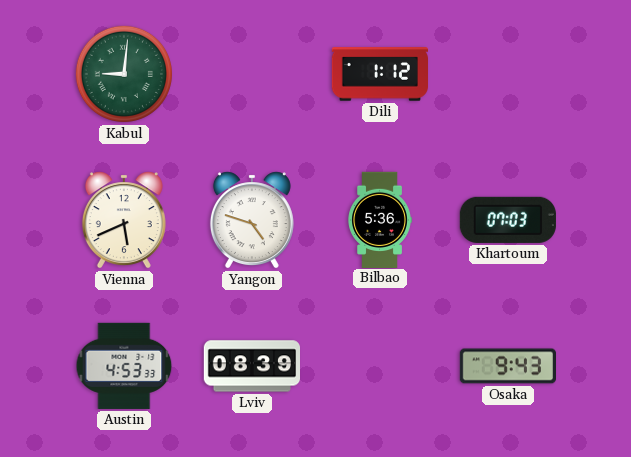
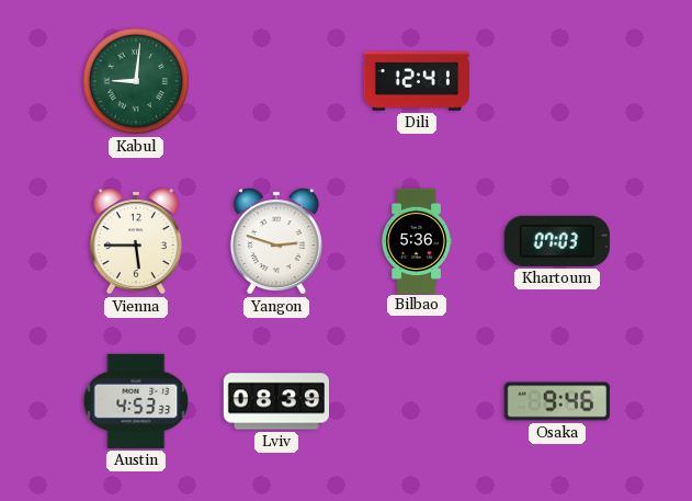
Dili: 1:12 -> 12:41
Vienna: 5:41 -> 5:45
Yangon: 4:48 -> 2:48
Osaka: 9:43 -> 9:46
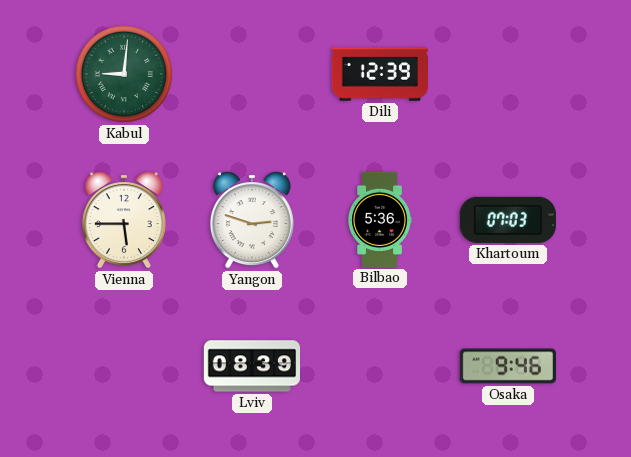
Dili: 12:41 -> 12:39
Austin: 4:53 -> none
